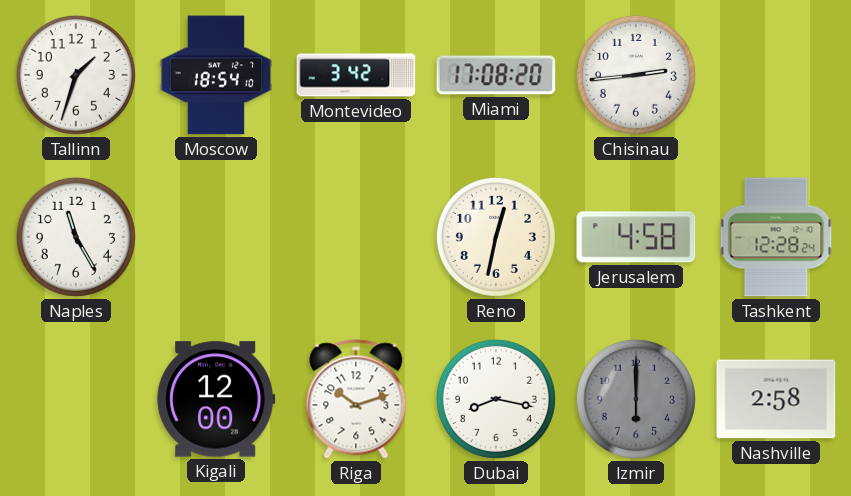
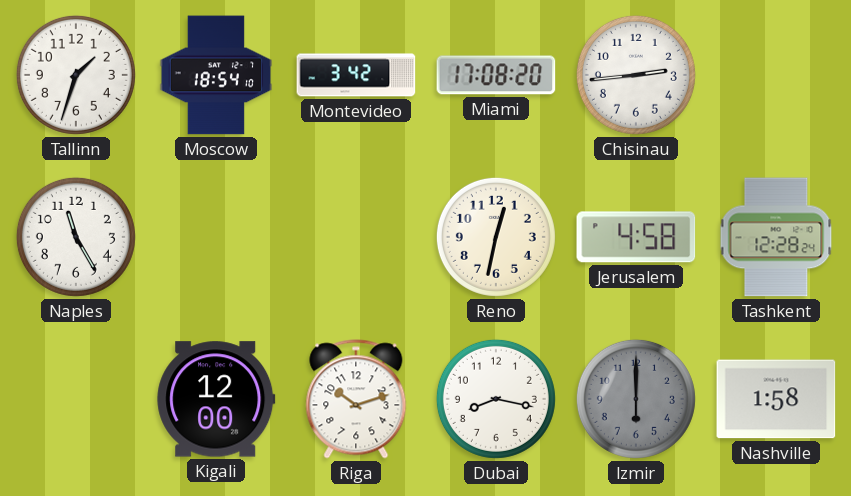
Nashville: 2:58 -> 1:58
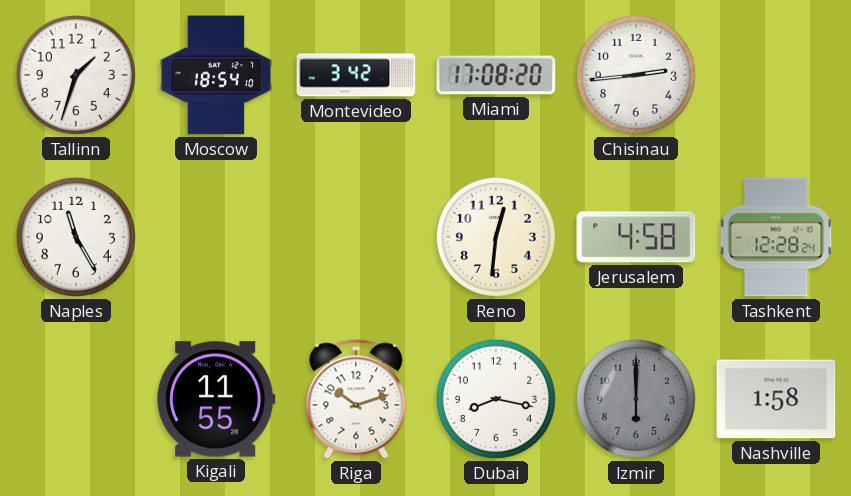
Reno: 12:32 -> 12:31
Kigali: 12:00 -> 11:55
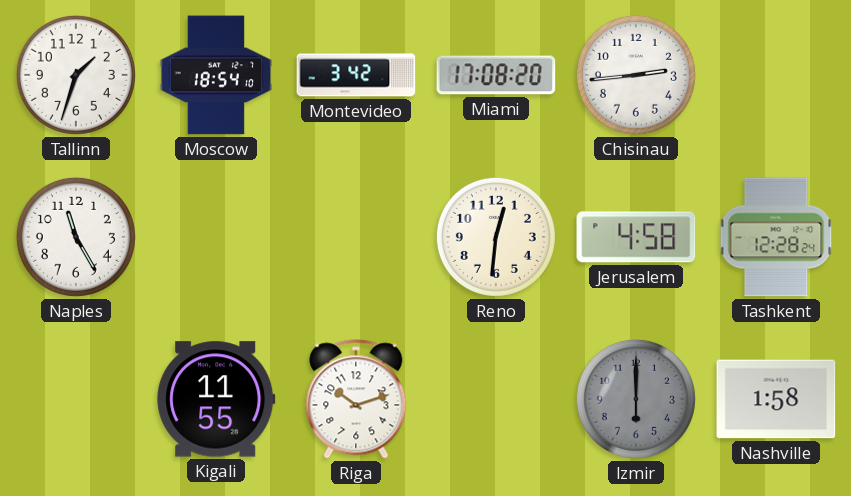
Dubai: 8:17 -> none
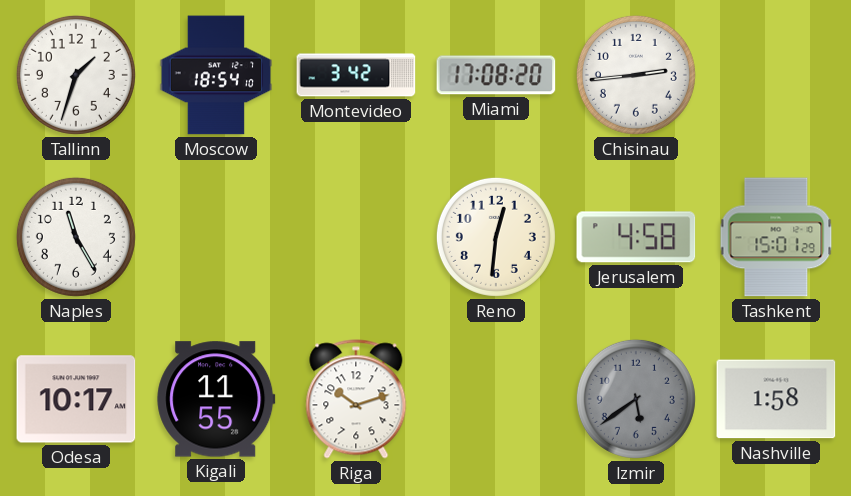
Tashkent: 12:28 -> 15:01
Odesa: none -> 10:17
Izmir: 6:00 -> 5:39
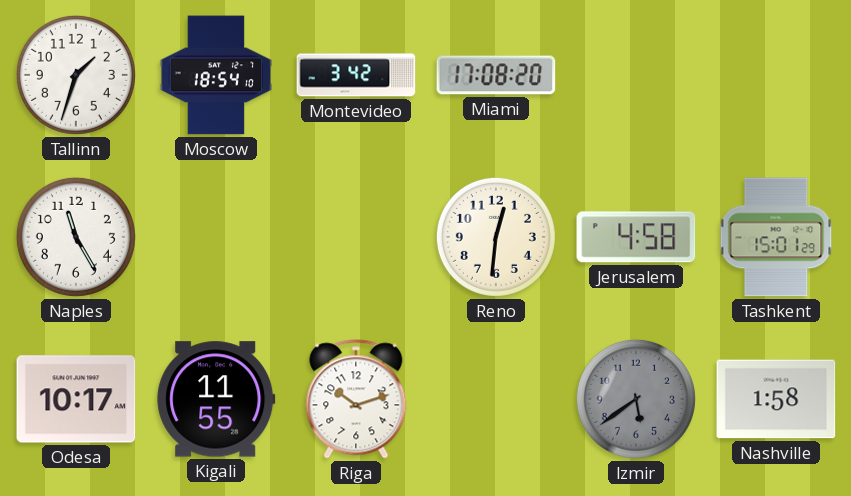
Chisinau: 2:44 -> none
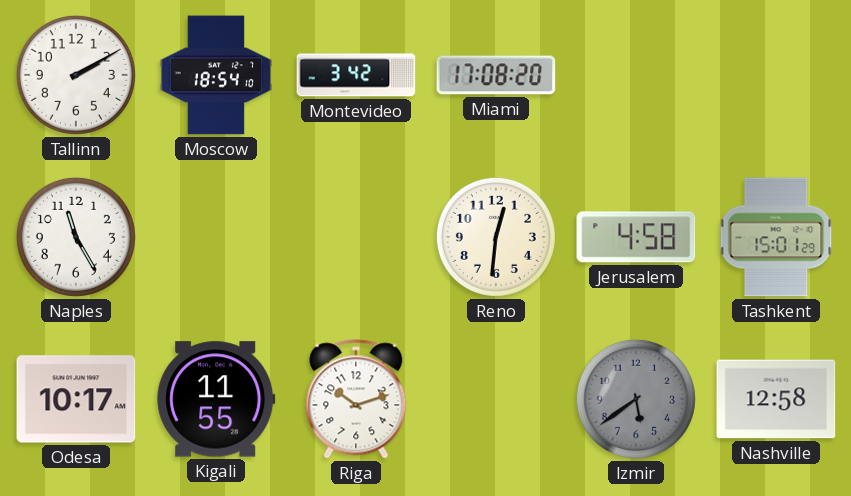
Tallinn: 1:33 -> 2:10
Nashville: 1:58 -> 12:58
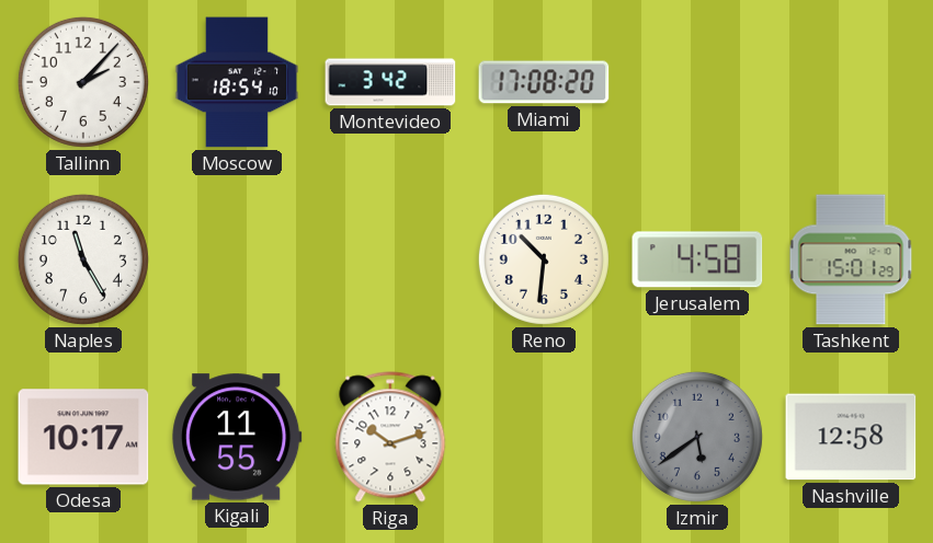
Tallinn: 2:10 -> 2:07
Reno: 12:31 -> 10:31
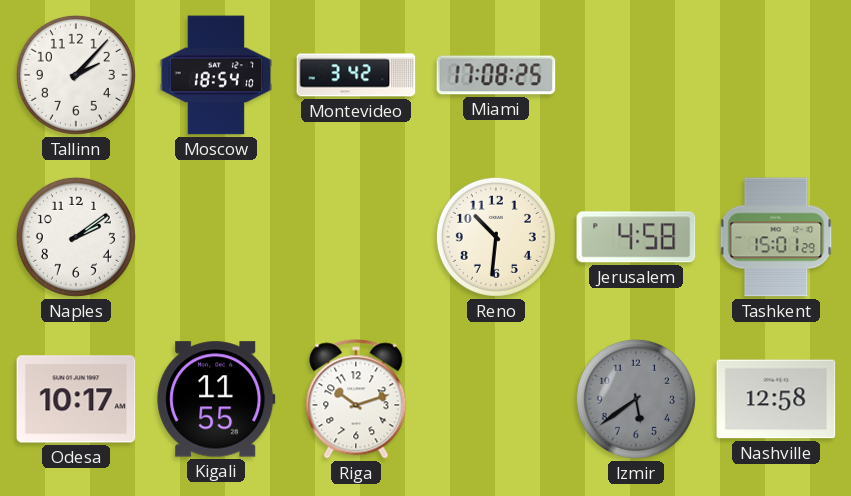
Miami: 17:08:20 -> 17:08:25
Naples: 11:25 -> 2:09
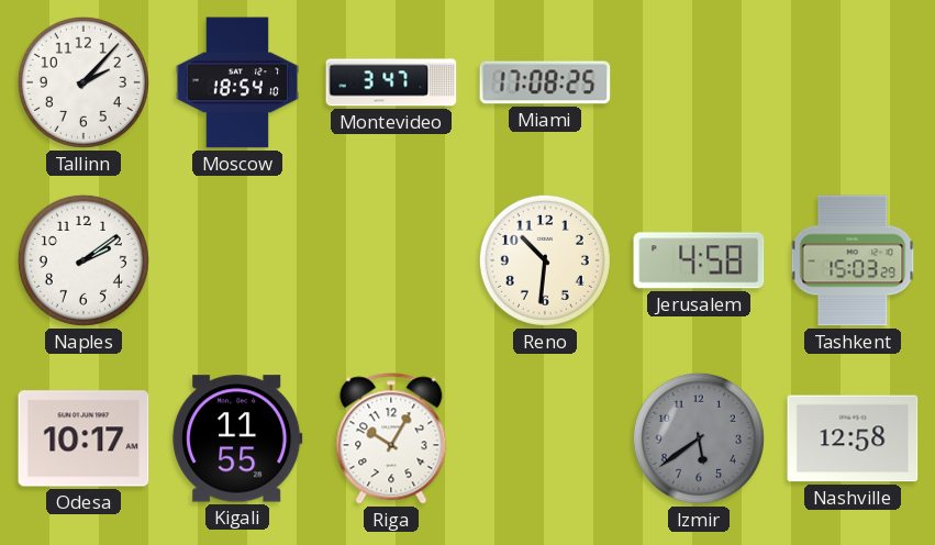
Montevideo: 3:42 -> 3:47
Tashkent: 15:01 -> 15:03
Riga: 10:12 -> 10:05
